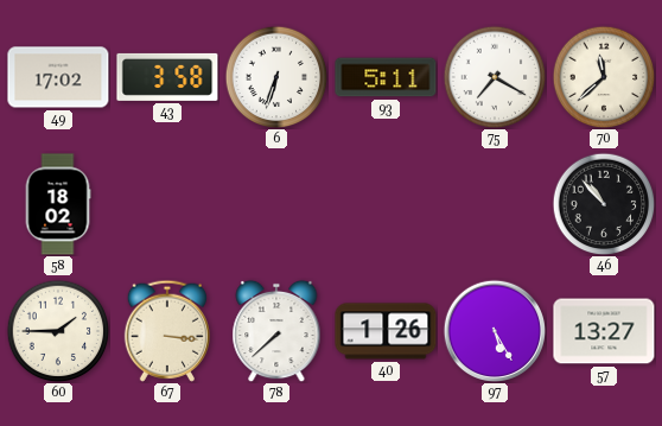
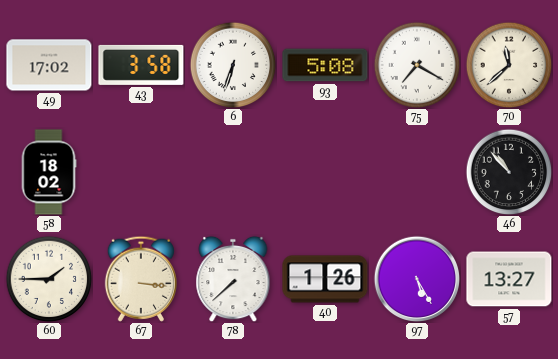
93: 5:11 -> 5:08
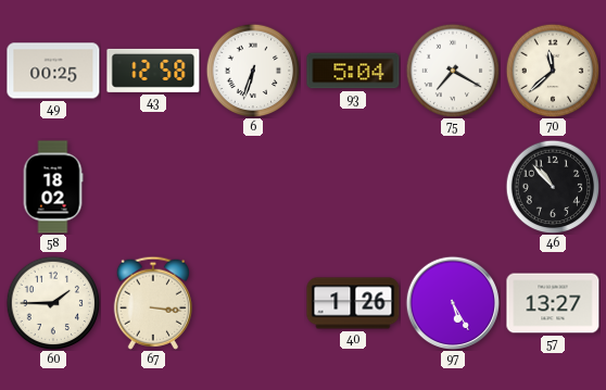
49: 17:02 -> 00:25
43: 3:58 -> 12:58
93: 5:08 -> 5:04
78: 7:38 -> none
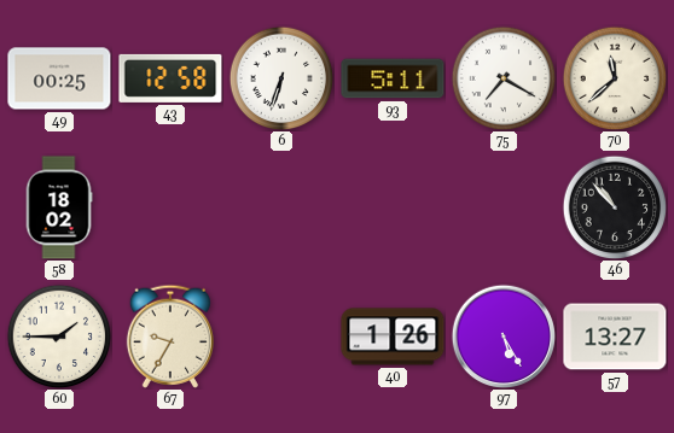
93: 5:04 -> 5:11
67: 3:16 -> 9:35
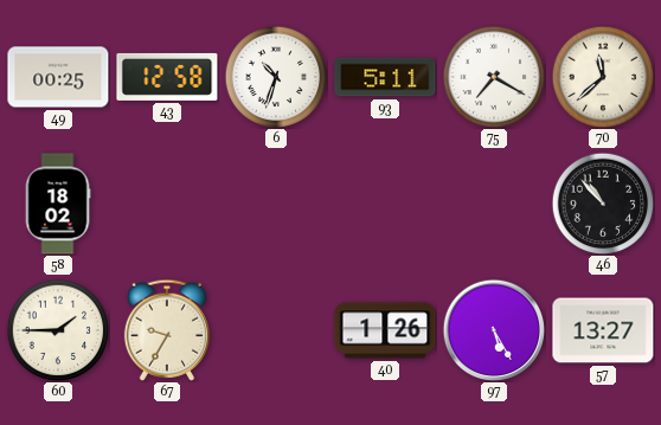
6: 6:33 -> 10:33
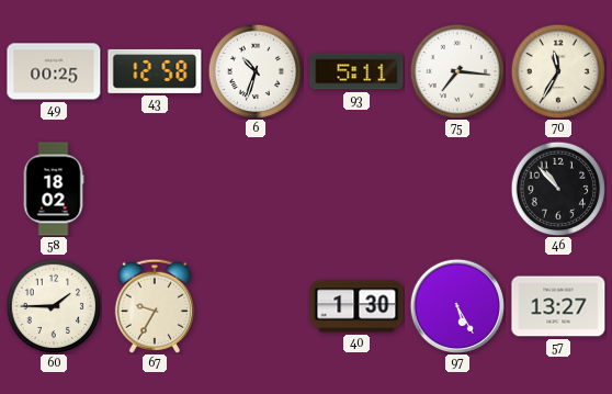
75: 7:20 -> 7:16
70: 11:38 -> 11:35
40: 1:26 -> 1:30
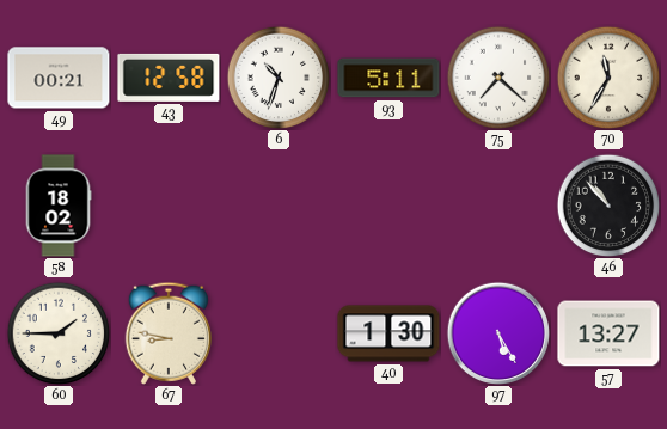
49: 00:25 -> 00:21
75: 7:16 -> 7:22
67: 9:35 -> 8:47
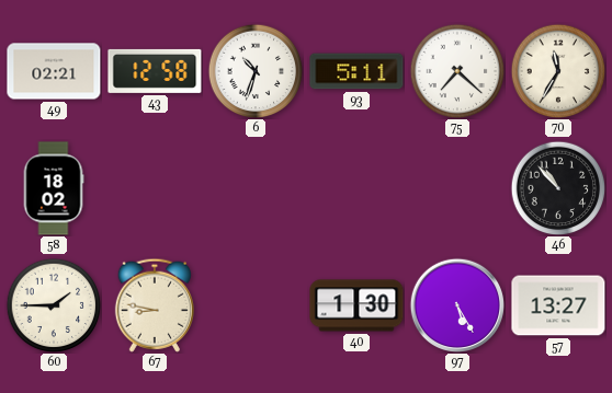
49: 00:21 -> 02:21
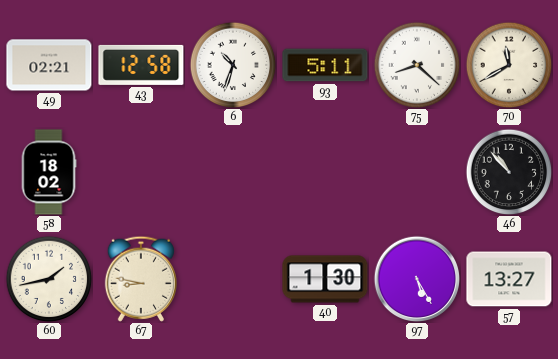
75: 7:22 -> 8:22
70: 11:35 -> 11:40
60: 1:45 -> 1:43
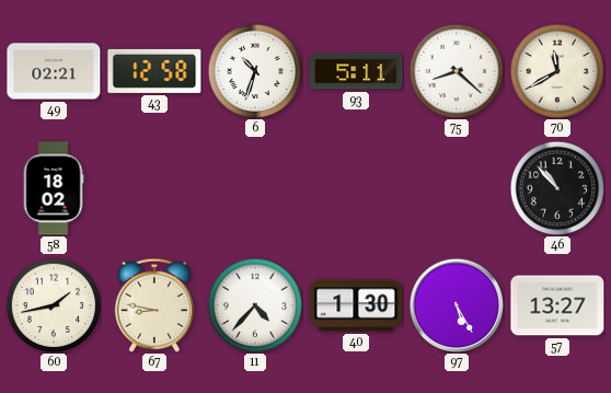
11: none -> 4:37
